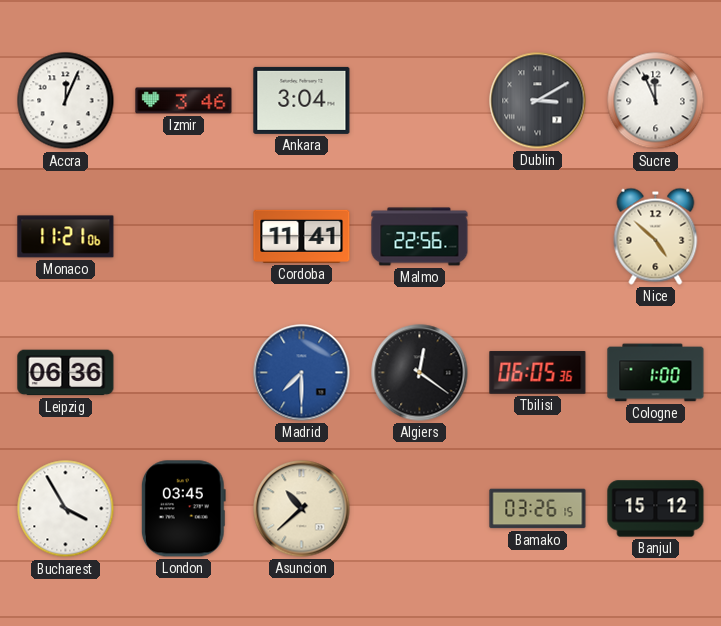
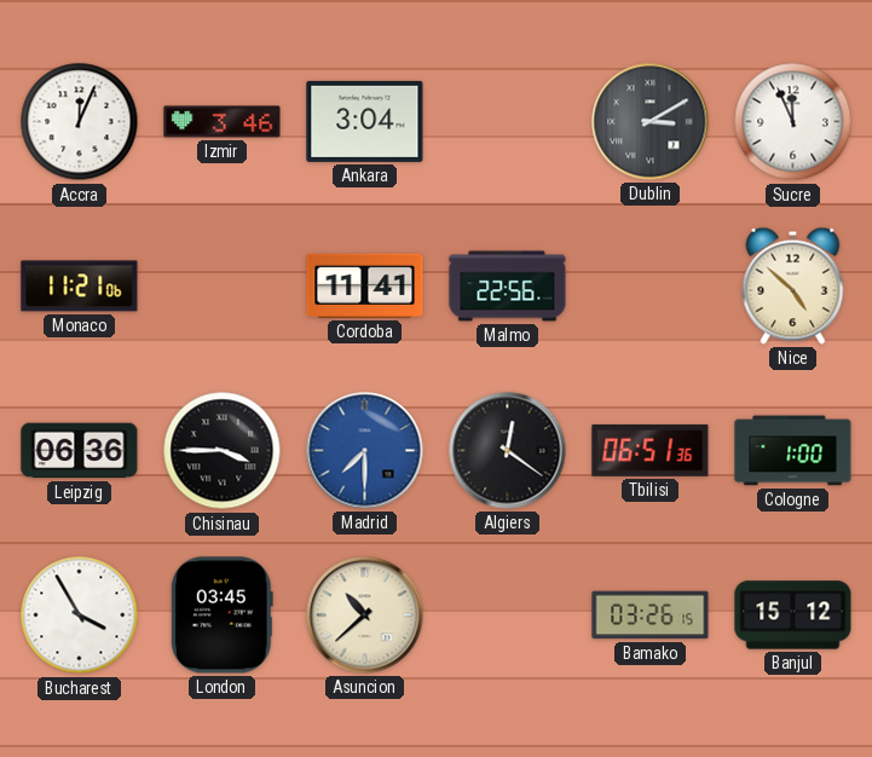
Chisinau: none -> 3:45
Tbilisi: 06:05 -> 06:51
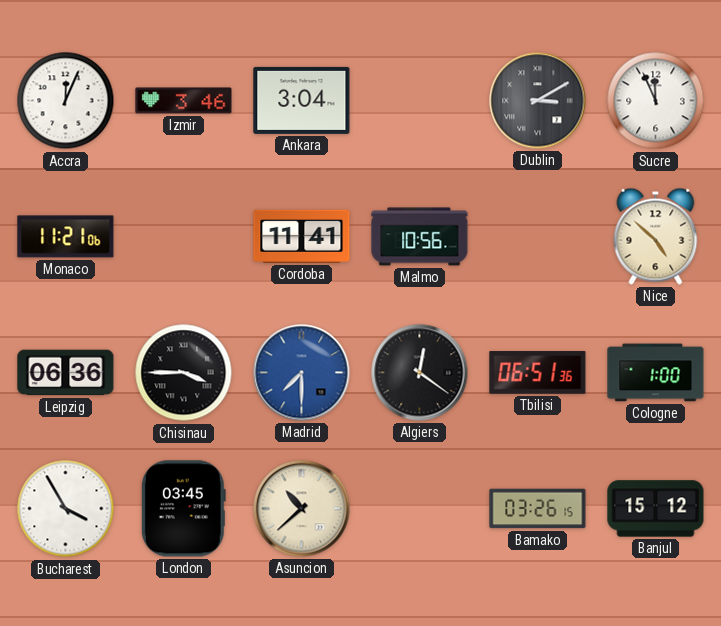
Malmo: 22:56 -> 10:56
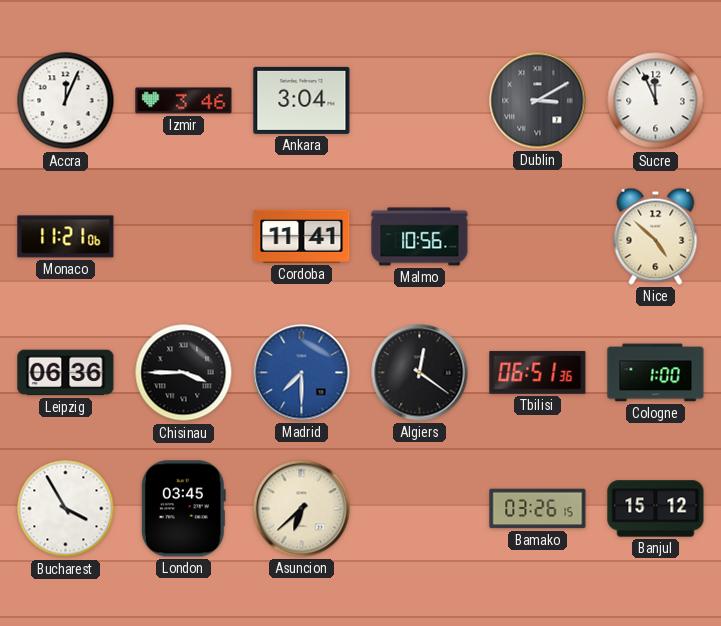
Asuncion: 10:38 -> 6:38
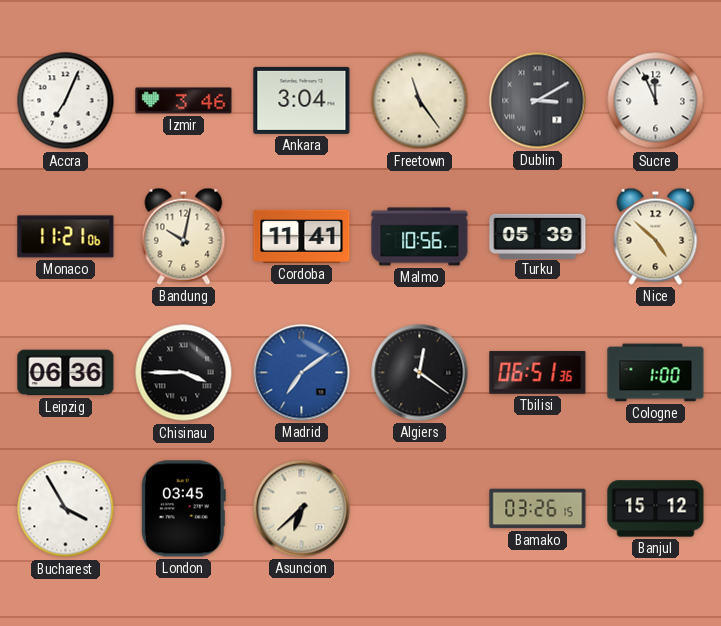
Accra: 12:04 -> 7:04
Freetown: none -> 11:24
Bandung: none -> 10:02
Turku: none -> 05:39
Madrid: 7:30 -> 7:09
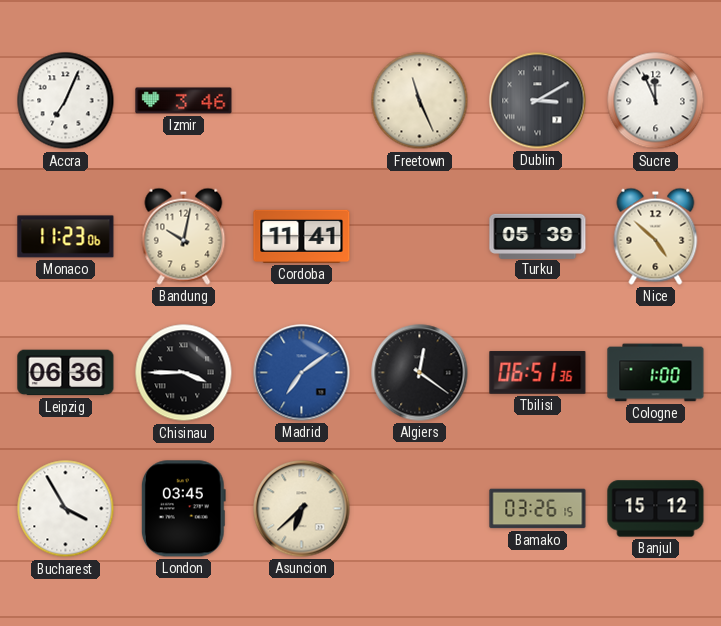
Ankara: 3:04 -> none
Freetown: 11:24 -> 11:26
Monaco: 11:21 -> 11:23
Malmo: 10:56 -> none
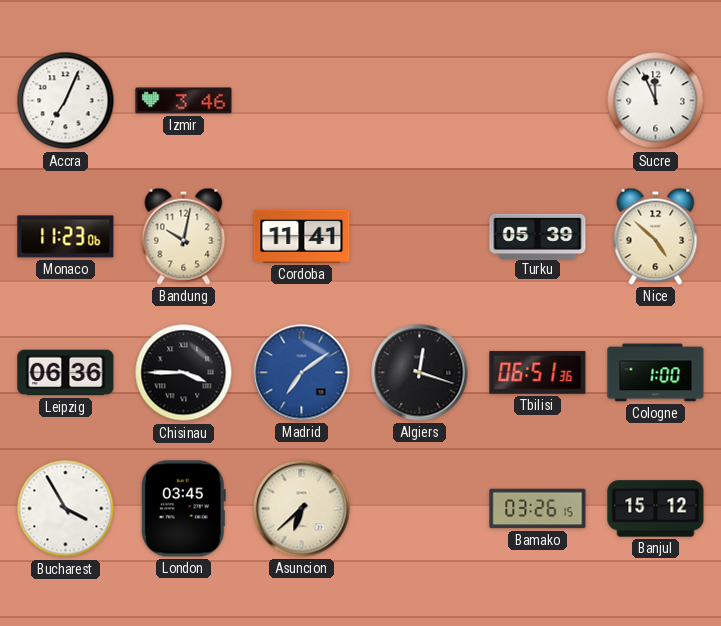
Freetown: 11:26 -> none
Dublin: 3:10 -> none
Algiers: 12:21 -> 12:18
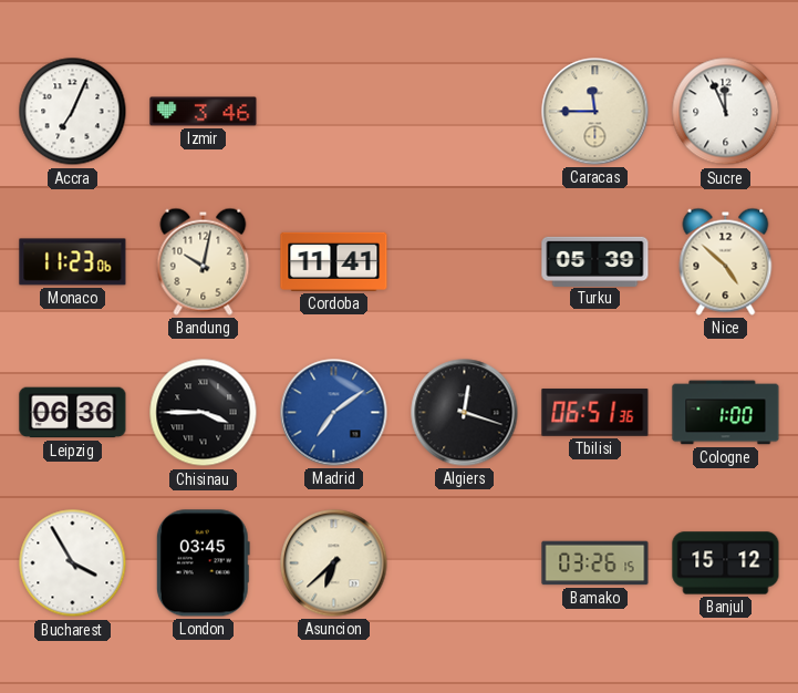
Caracas: none -> 11:45
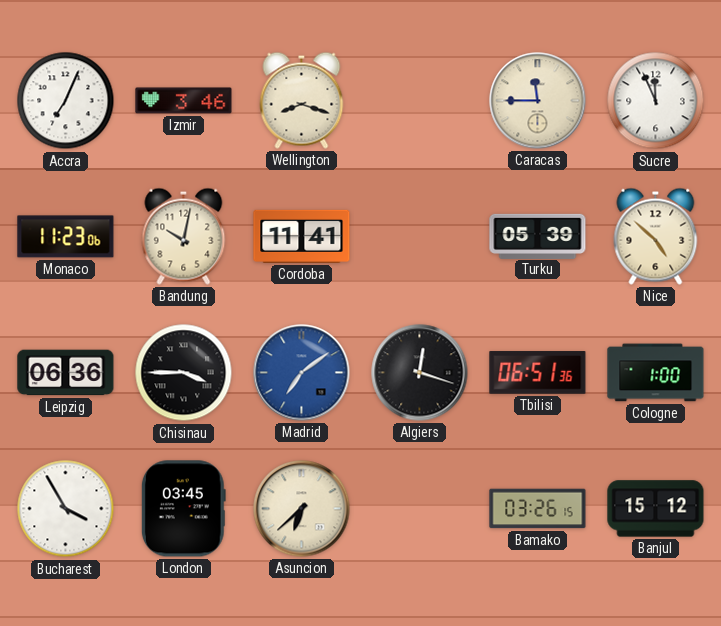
Wellington: none -> 8:18
